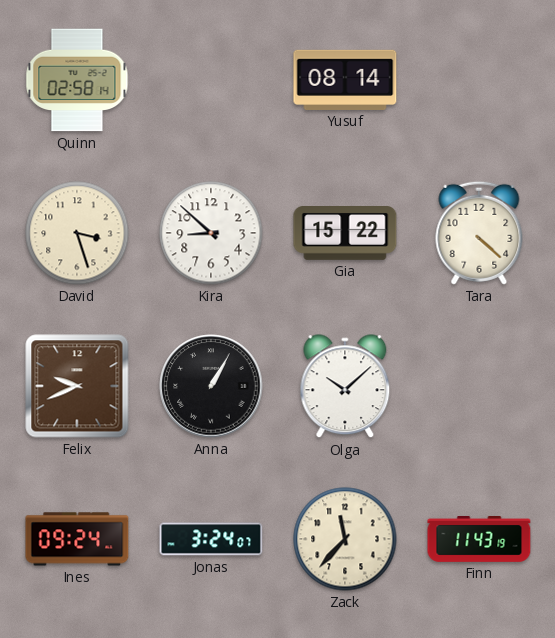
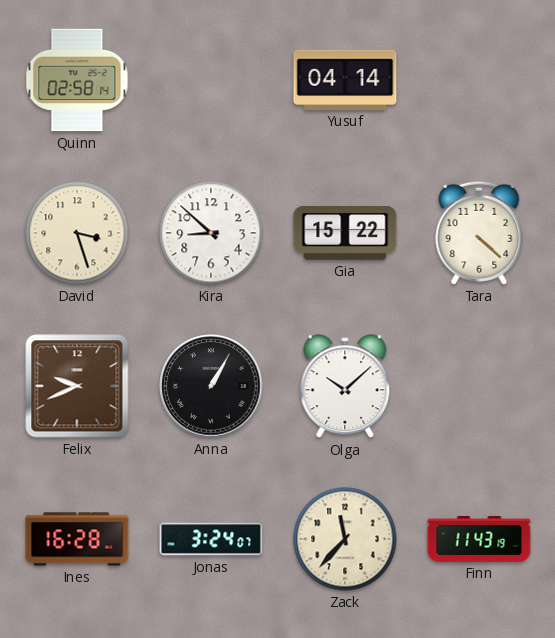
Yusuf: 08:14 -> 04:14
Ines: 09:24 -> 16:28
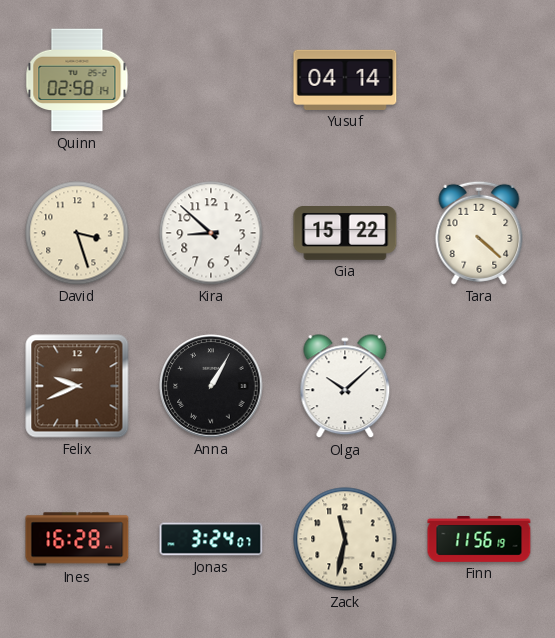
Zack: 11:37 -> 11:32
Finn: 11:43 -> 11:56
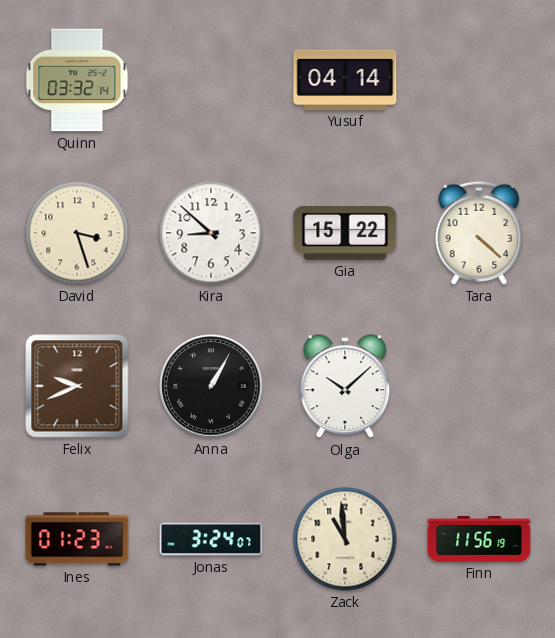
Quinn: 02:58 -> 03:32
Ines: 16:28 -> 01:23
Zack: 11:32 -> 10:59
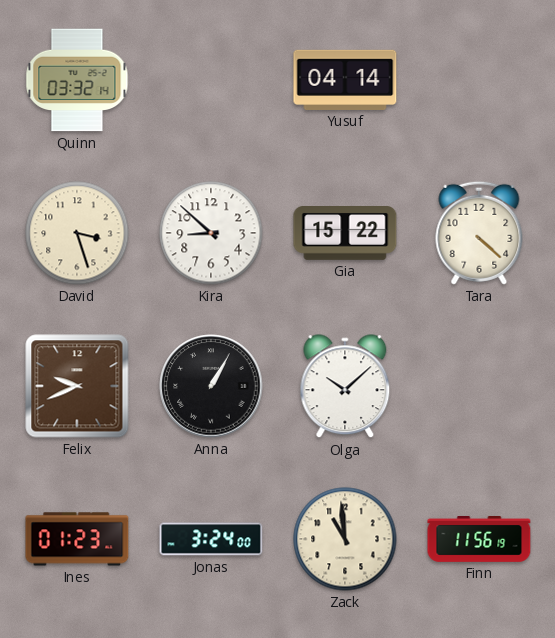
Jonas: 3:24:07 -> 3:24:00
